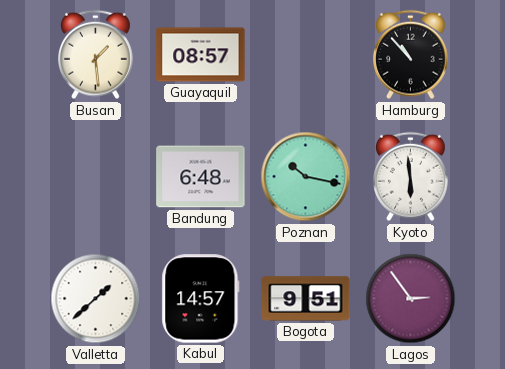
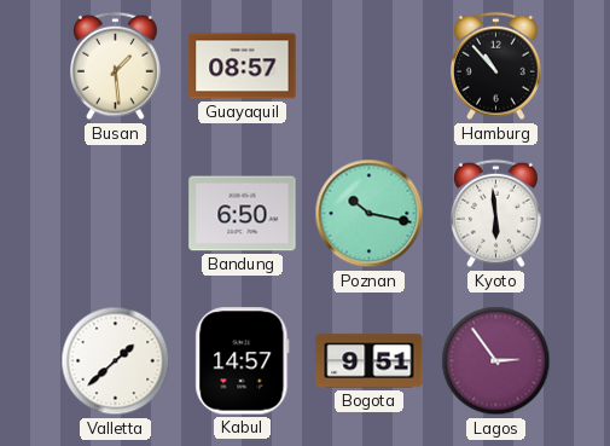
Bandung: 6:48 -> 6:50
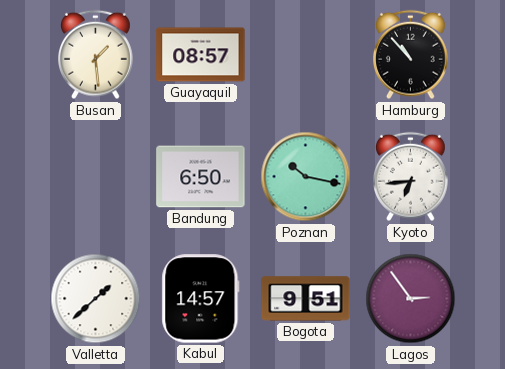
Kyoto: 5:59 -> 6:44
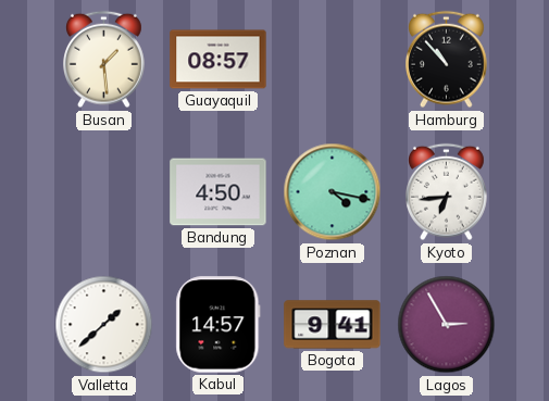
Bandung: 6:50 -> 4:50
Poznan: 10:17 -> 4:17
Bogota: 9:51 -> 9:41
Lagos: 2:54 -> 2:55
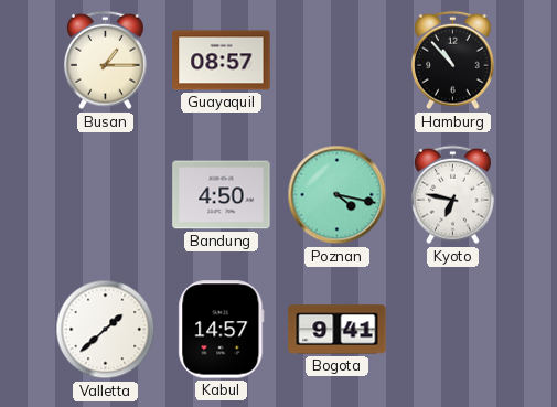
Busan: 1:29 -> 1:15
Kyoto: 6:44 -> 6:47
Lagos: 2:55 -> none
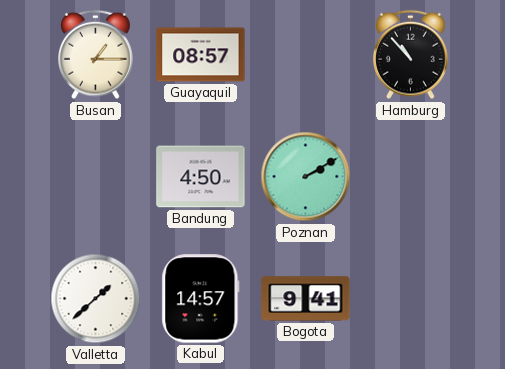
Poznan: 4:17 -> 2:10
Kyoto: 6:47 -> none
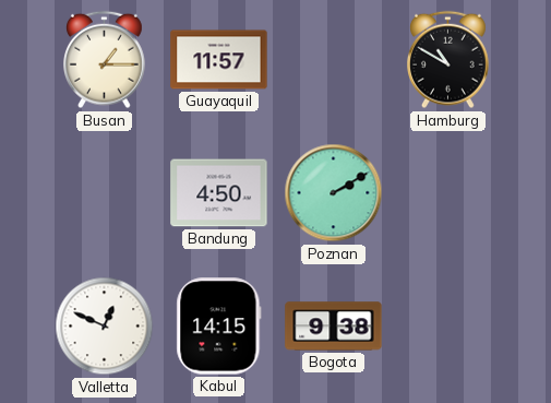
Guayaquil: 08:57 -> 11:57
Hamburg: 10:53 -> 10:50
Valletta: 1:38 -> 12:49
Kabul: 14:57 -> 14:15
Bogota: 9:41 -> 9:38
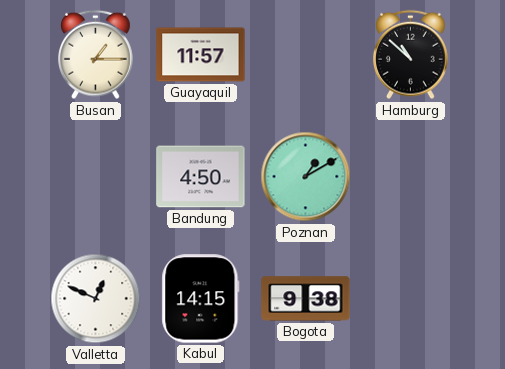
Hamburg: 10:50 -> 10:52
Poznan: 2:10 -> 1:10
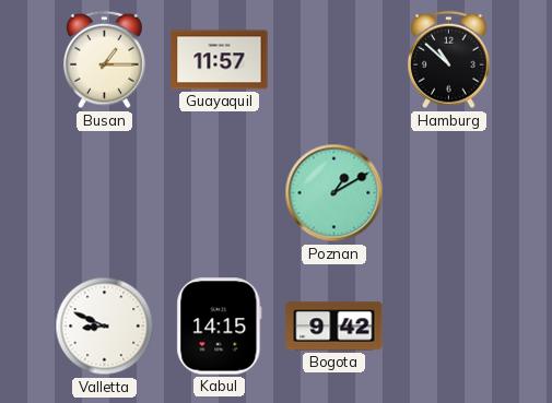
Bandung: 4:50 -> none
Valletta: 12:49 -> 8:49
Bogota: 9:38 -> 9:42
